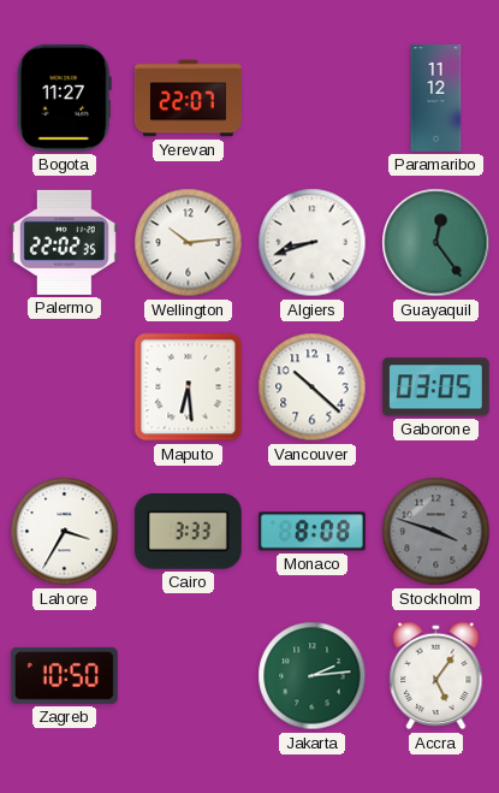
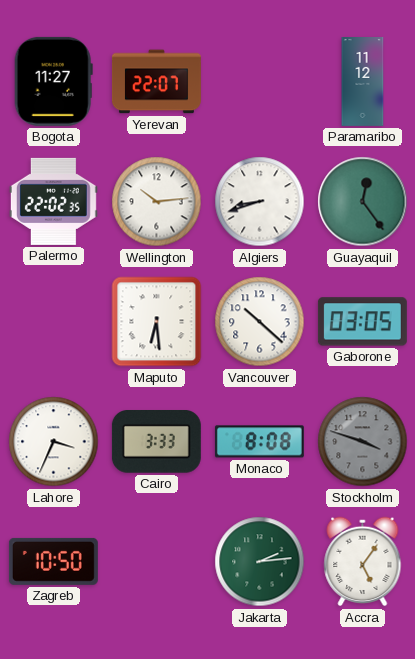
Lahore: 3:35 -> 3:34
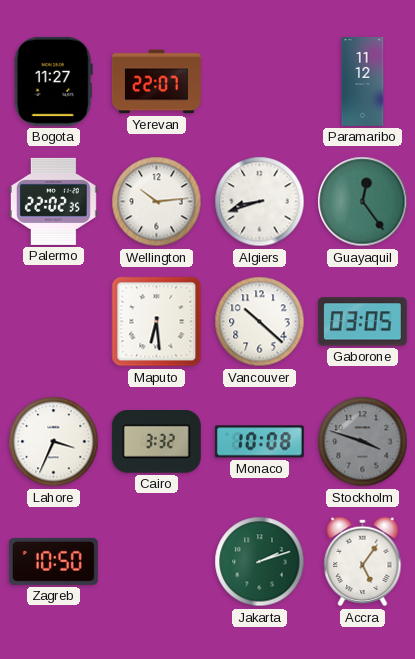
Cairo: 3:33 -> 3:32
Monaco: 8:08 -> 10:08
Jakarta: 2:14 -> 2:12
